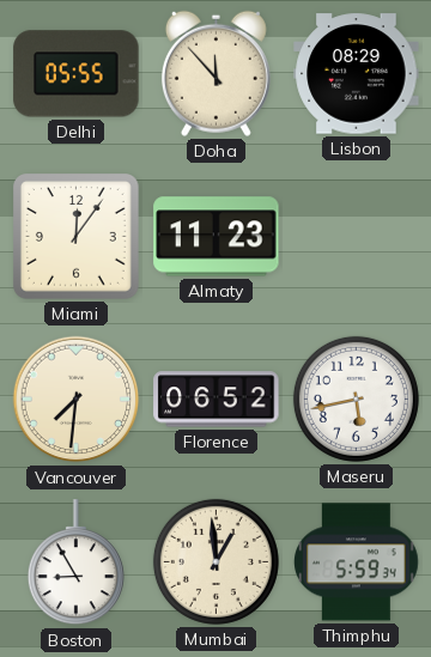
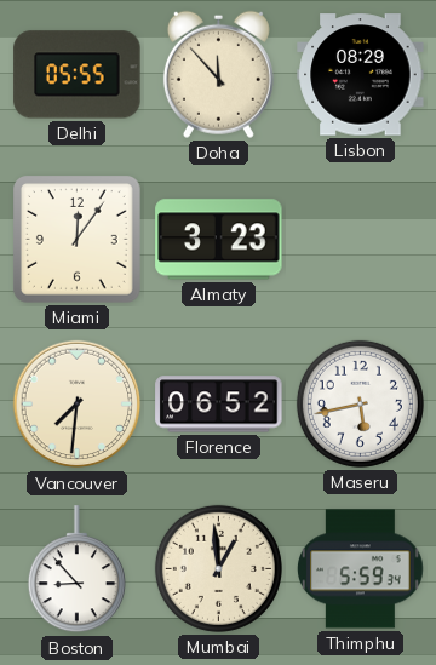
Almaty: 11:23 -> 3:23
Boston: 8:55 -> 8:53
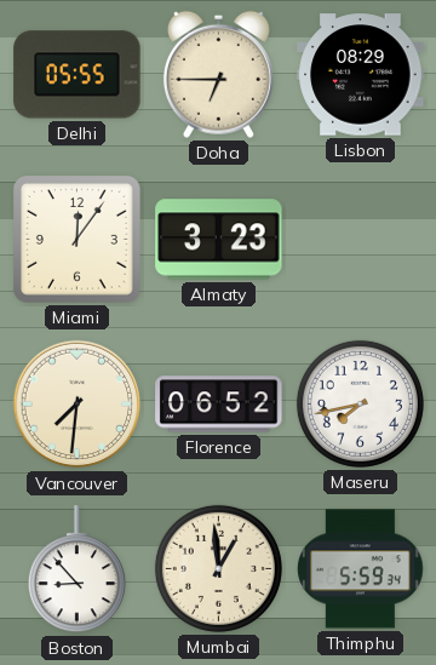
Doha: 11:53 -> 6:45
Maseru: 5:43 -> 7:43
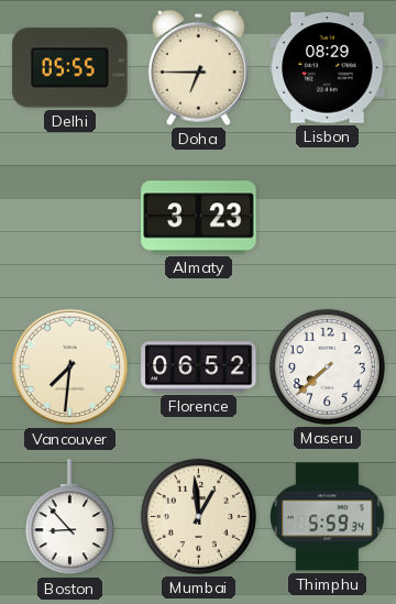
Miami: 12:06 -> none
Maseru: 7:43 -> 7:38
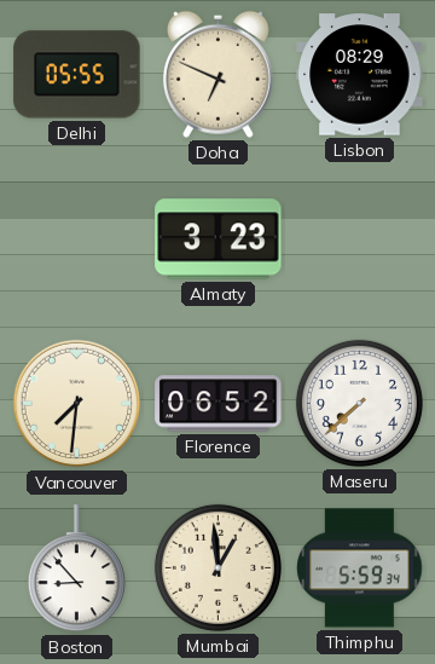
Doha: 6:45 -> 6:49
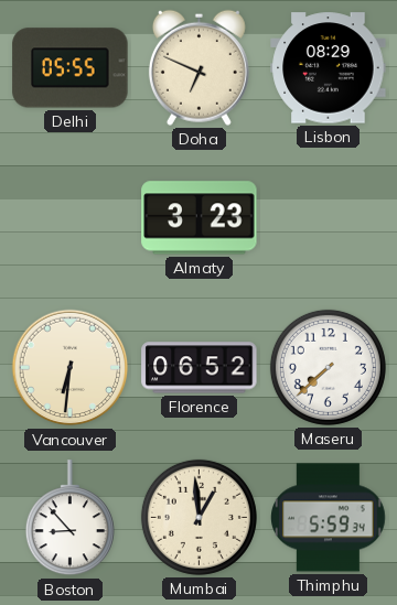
Vancouver: 7:31 -> 6:31
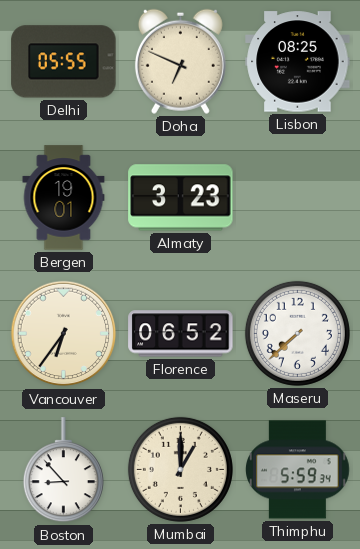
Lisbon: 08:29 -> 08:25
Bergen: none -> 19:01
Vancouver: 6:31 -> 6:36
Mumbai: 12:59 -> 1:00
